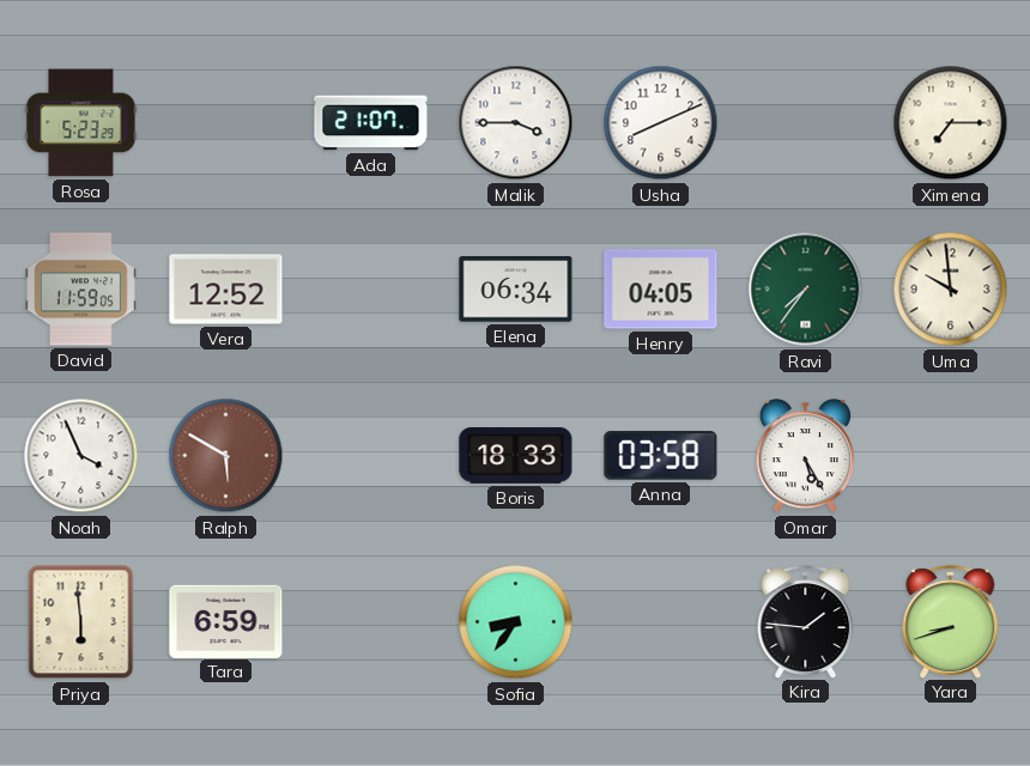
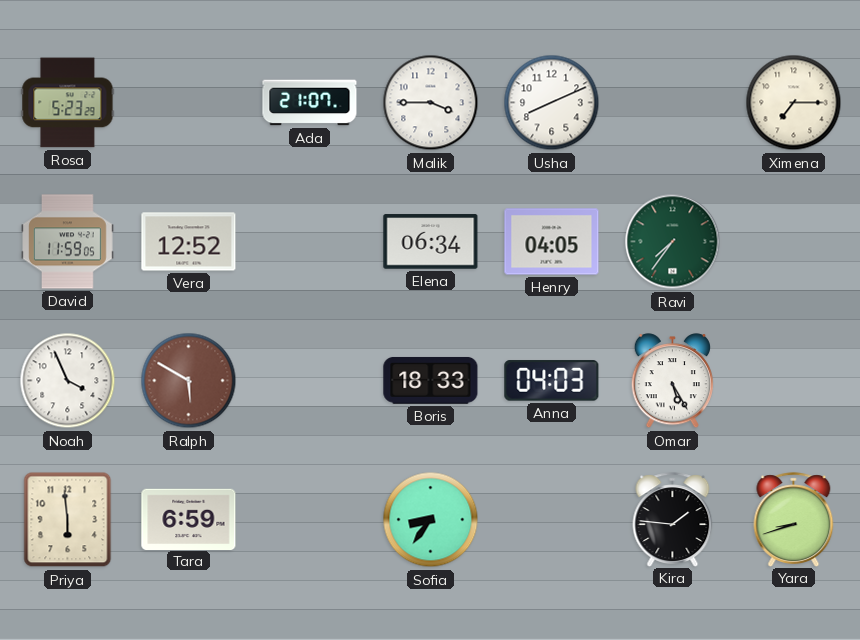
Uma: 9:59 -> none
Anna: 03:58 -> 04:03
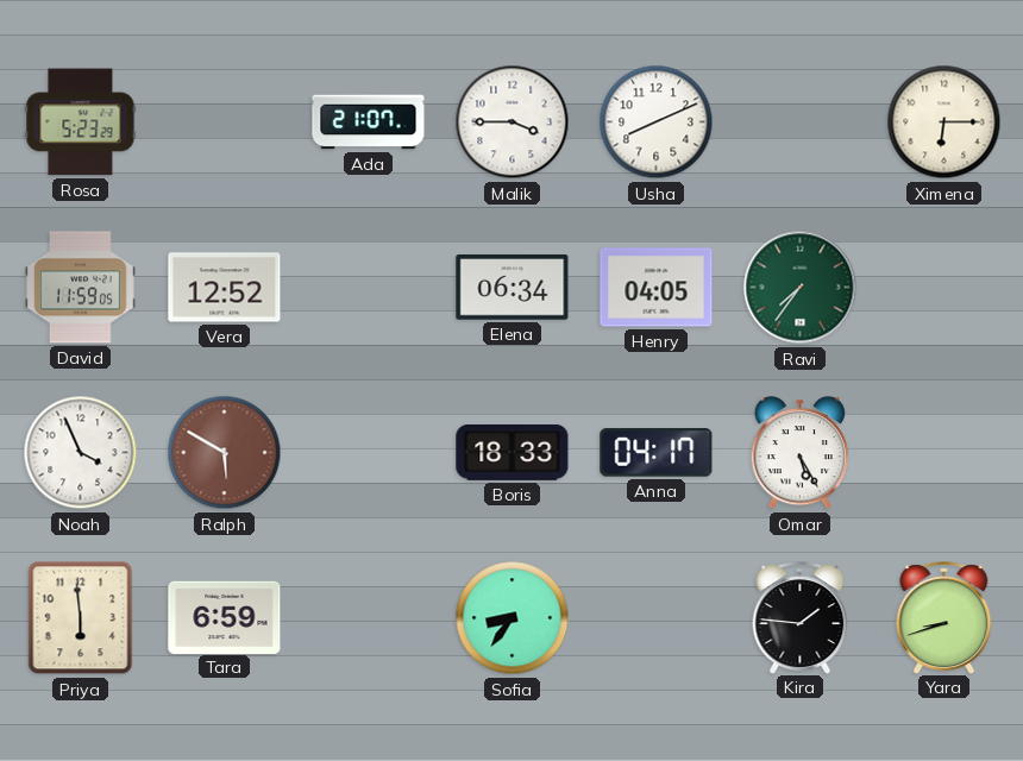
Ximena: 7:15 -> 6:15
Anna: 04:03 -> 04:17
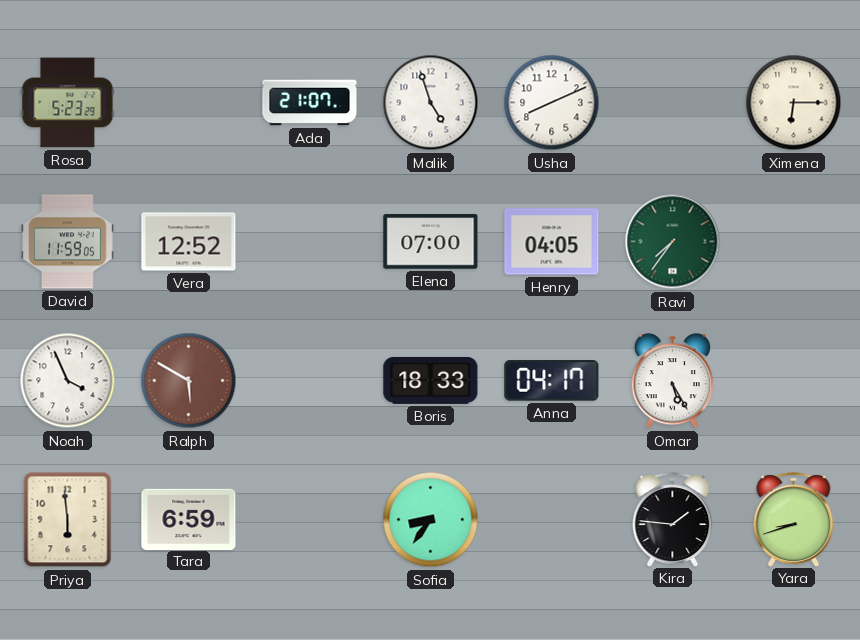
Malik: 3:45 -> 4:57
Elena: 06:34 -> 07:00
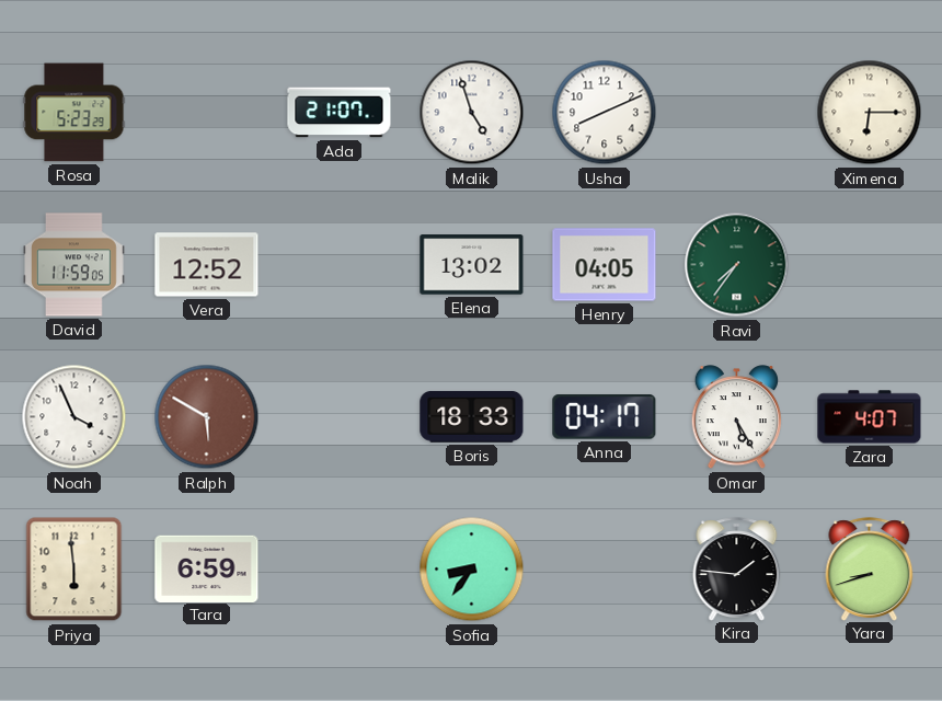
Elena: 07:00 -> 13:02
Zara: none -> 4:07
